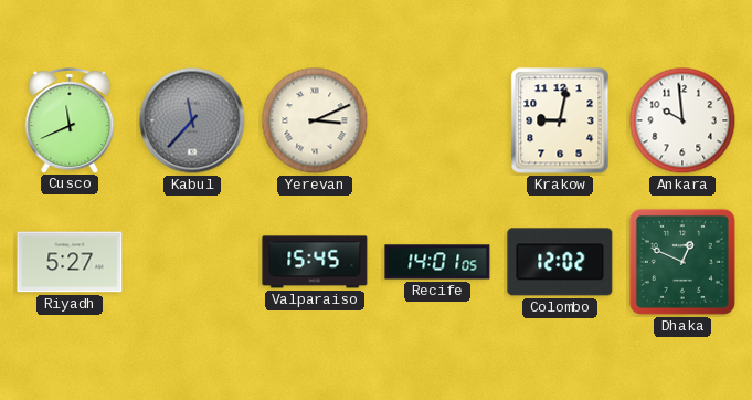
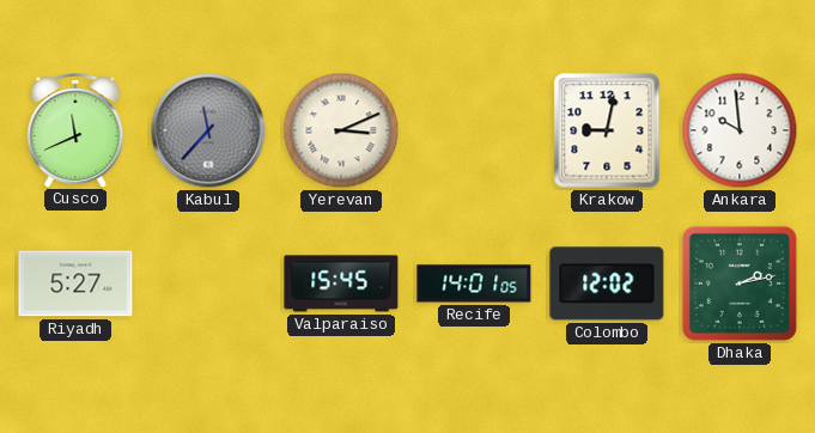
Dhaka: 12:49 -> 2:13
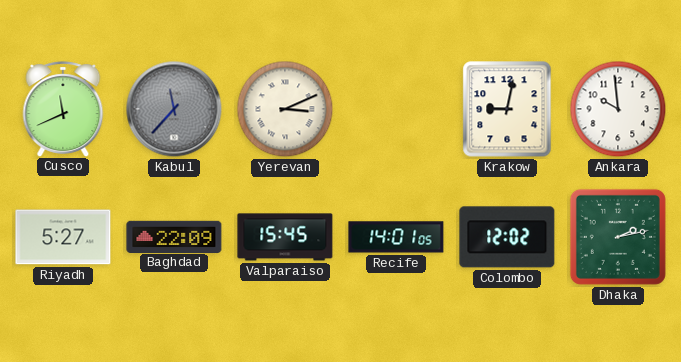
Baghdad: none -> 22:09
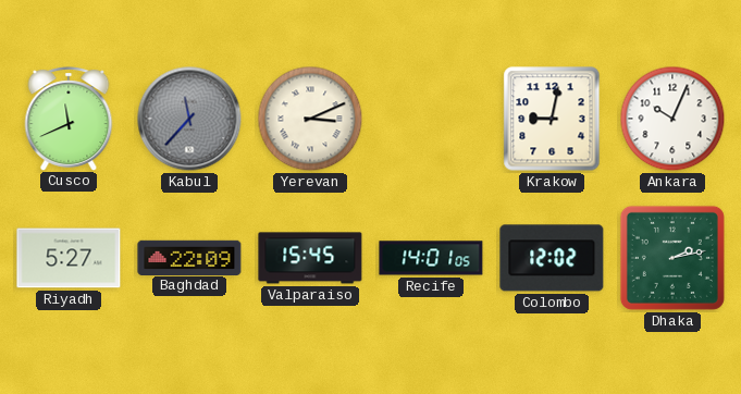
Ankara: 9:59 -> 10:04
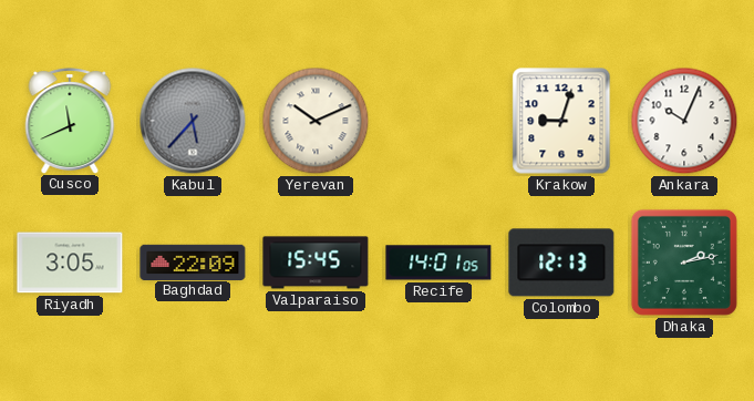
Kabul: 11:37 -> 5:37
Yerevan: 3:11 -> 10:11
Krakow: 9:02 -> 9:03
Riyadh: 5:27 -> 3:05
Colombo: 12:02 -> 12:13
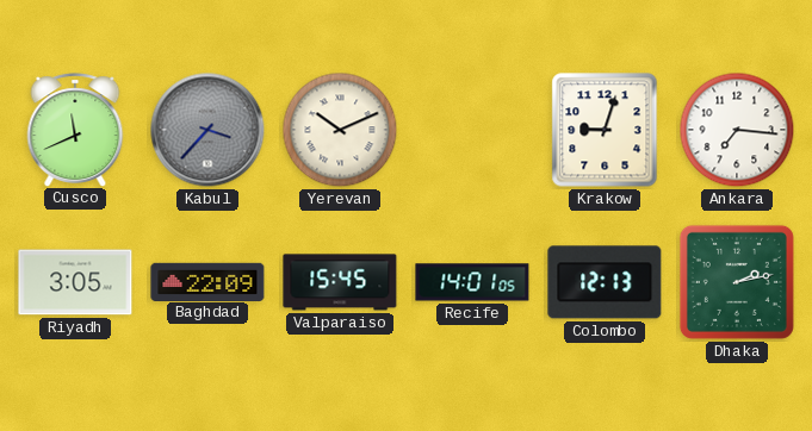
Kabul: 5:37 -> 3:37
Ankara: 10:04 -> 7:16
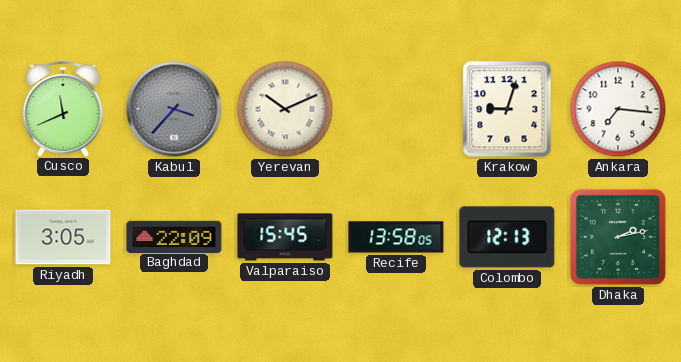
Recife: 14:01 -> 13:58
